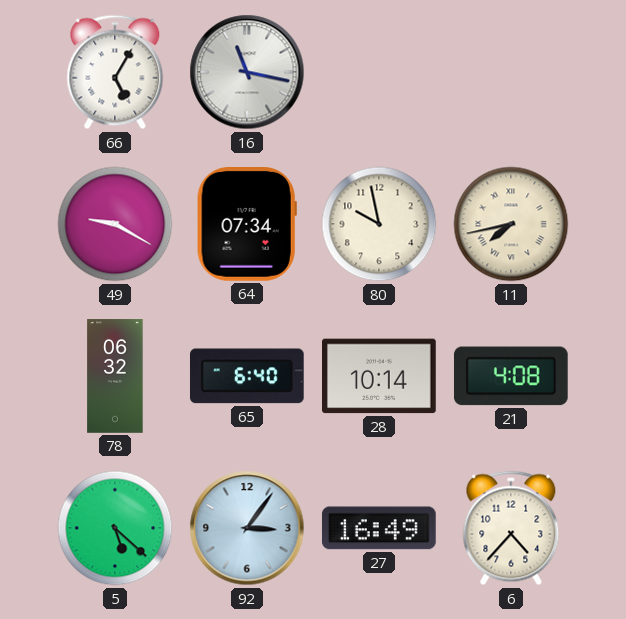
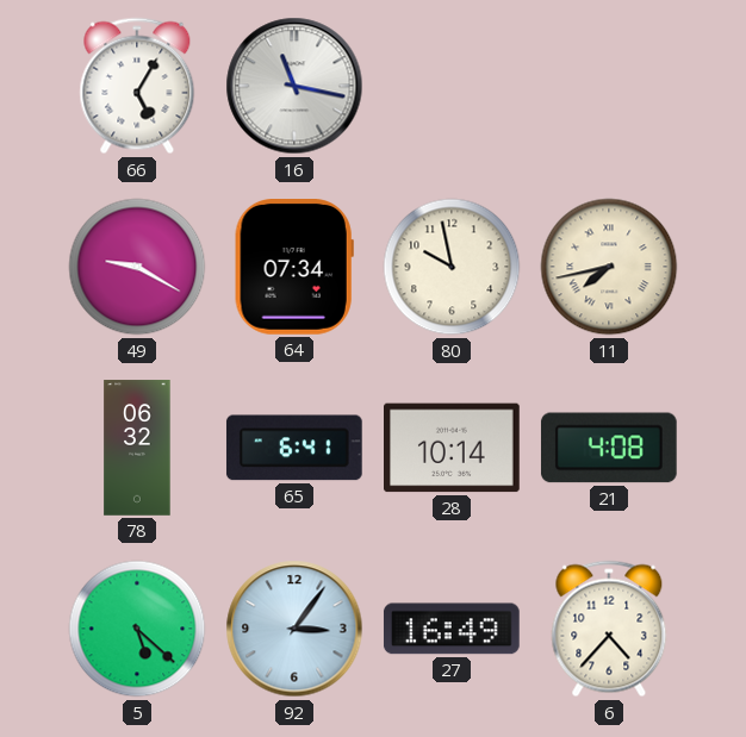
65: 6:40 -> 6:41
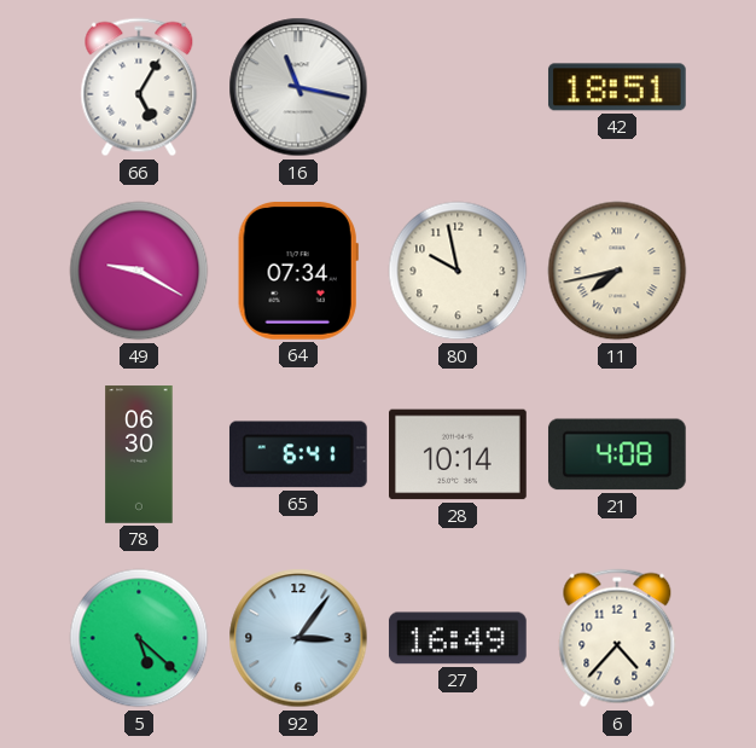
42: none -> 18:51
78: 06:32 -> 06:30
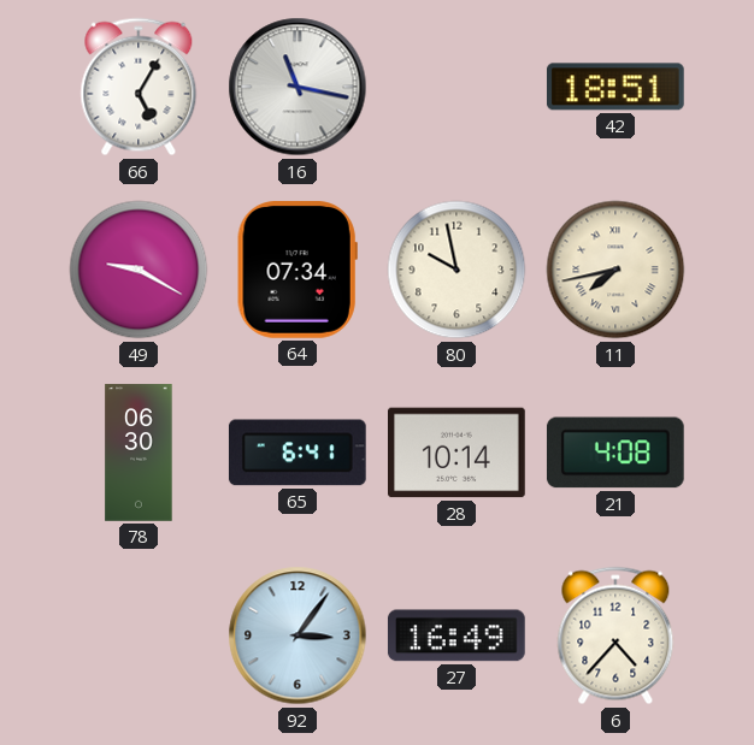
5: 5:22 -> none
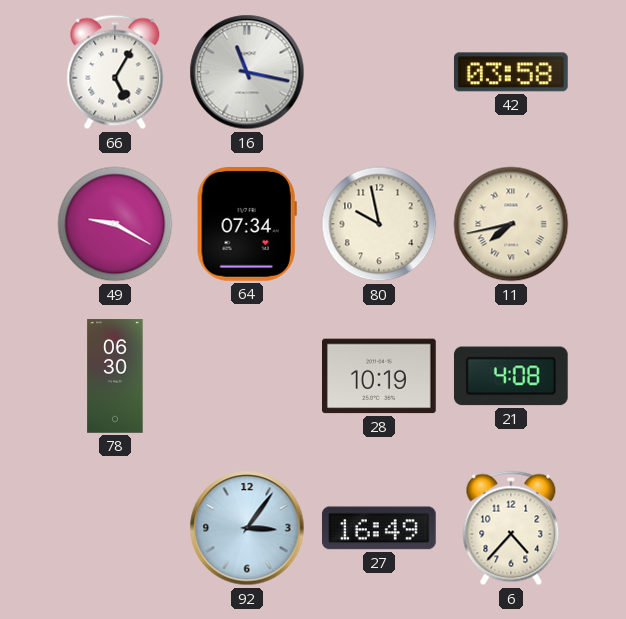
42: 18:51 -> 03:58
65: 6:41 -> none
28: 10:14 -> 10:19
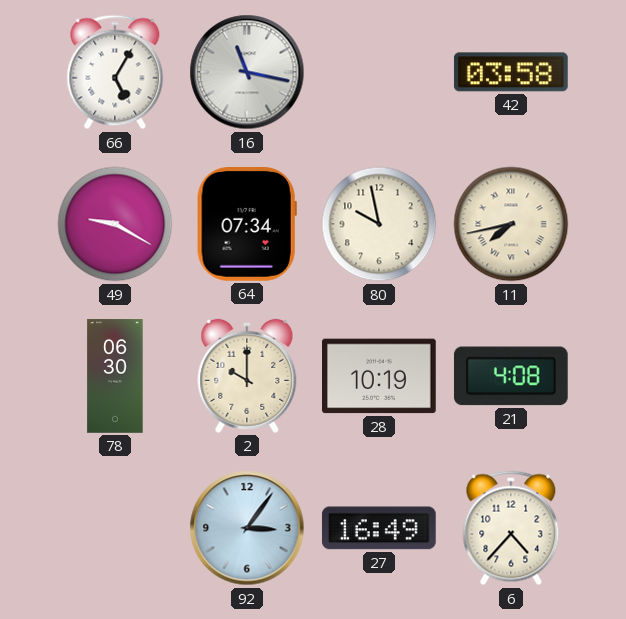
2: none -> 10:00
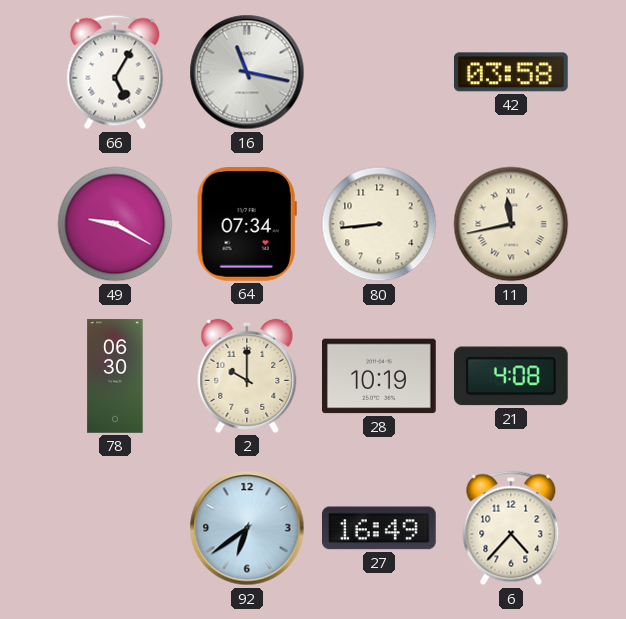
80: 9:58 -> 8:44
11: 7:43 -> 11:43
92: 3:06 -> 6:39
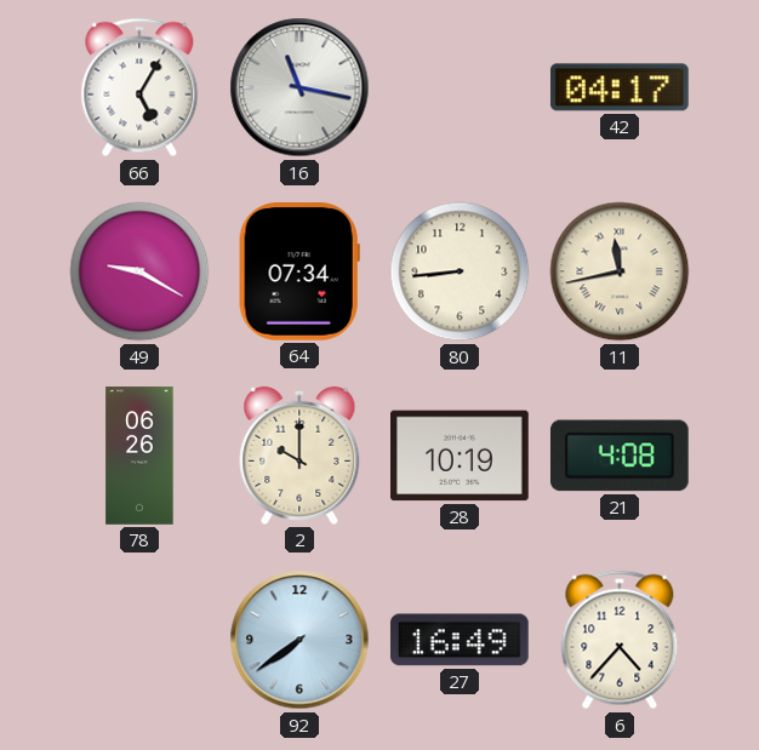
42: 03:58 -> 04:17
78: 06:30 -> 06:26
92: 6:39 -> 7:39
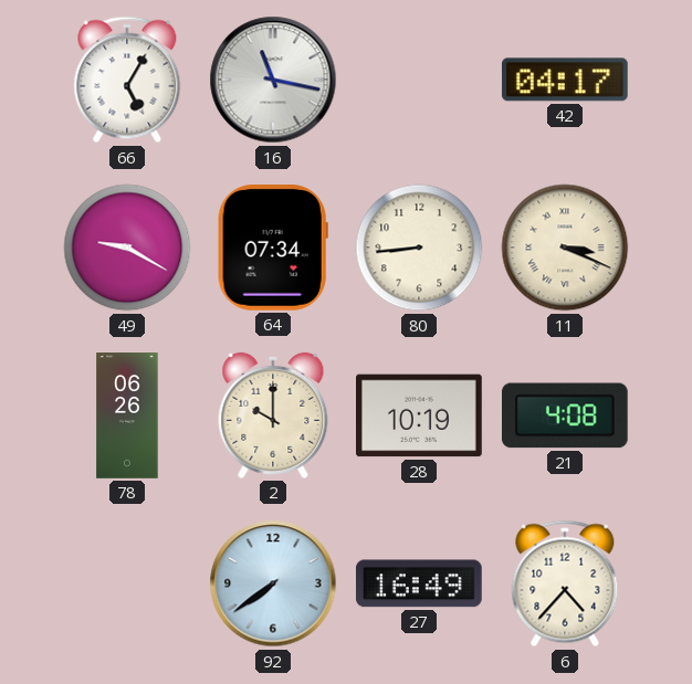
11: 11:43 -> 3:19
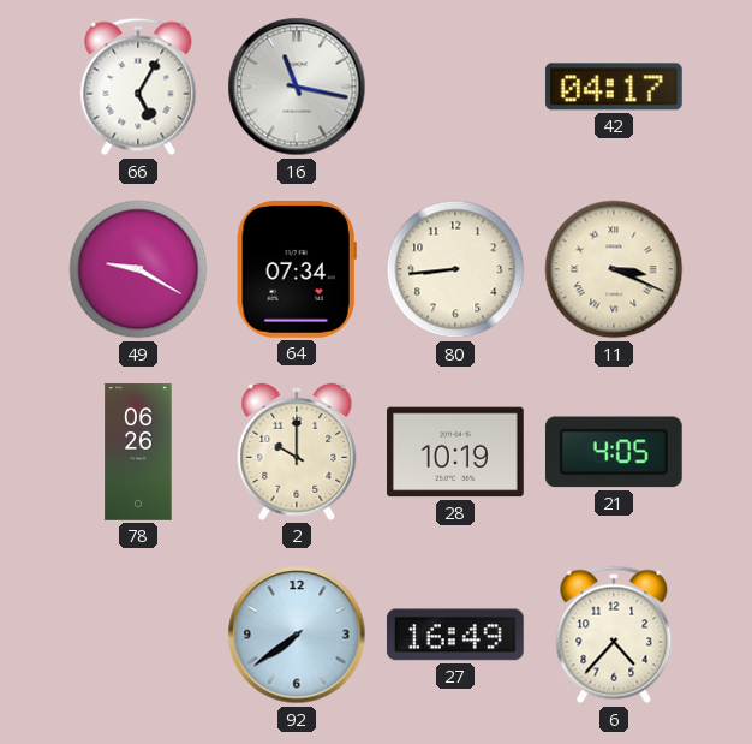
21: 4:08 -> 4:05
